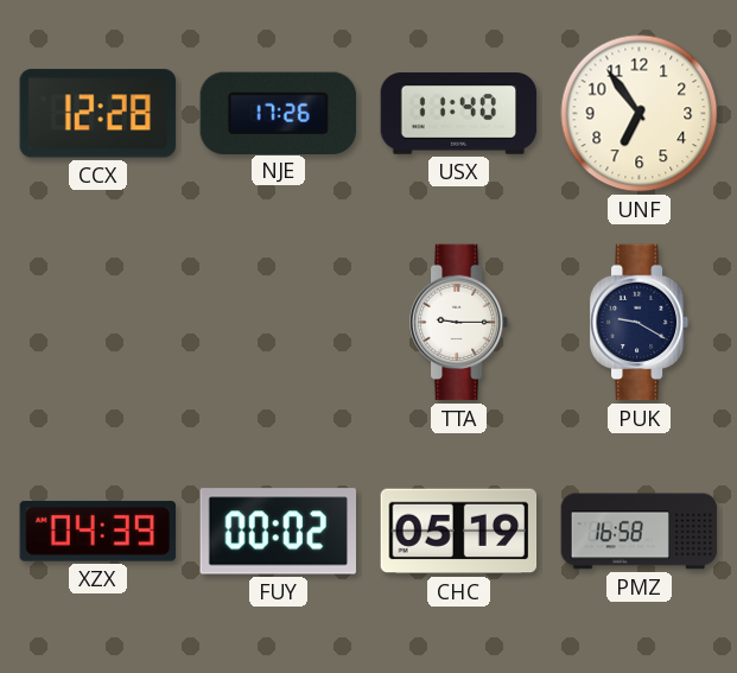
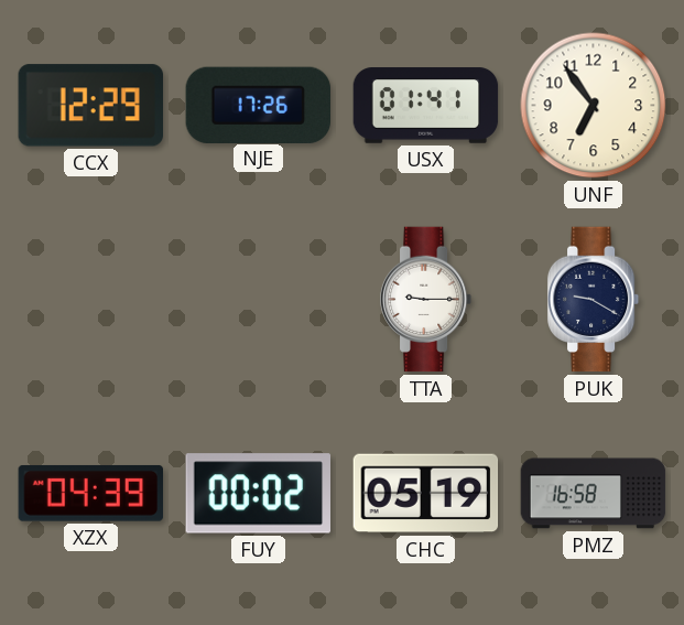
CCX: 12:28 -> 12:29
USX: 11:40 -> 01:41
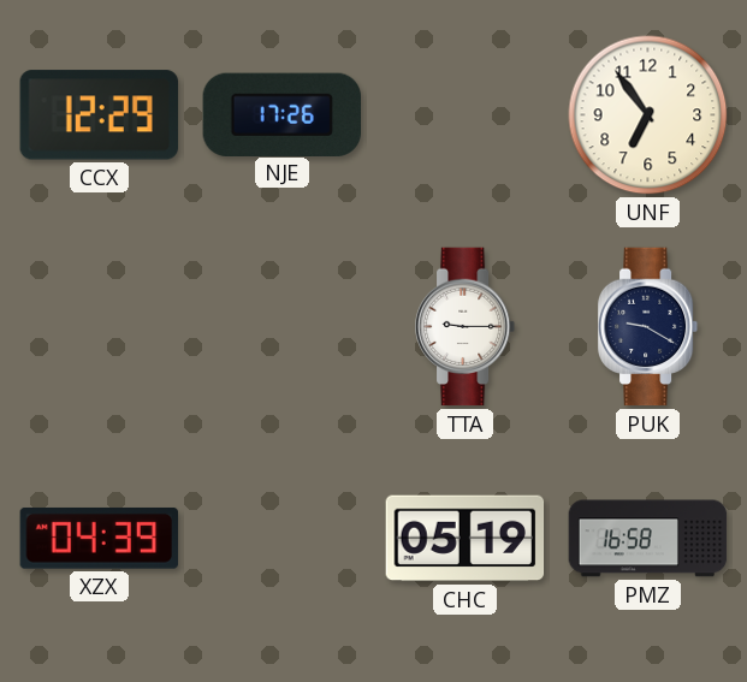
USX: 01:41 -> none
FUY: 00:02 -> none
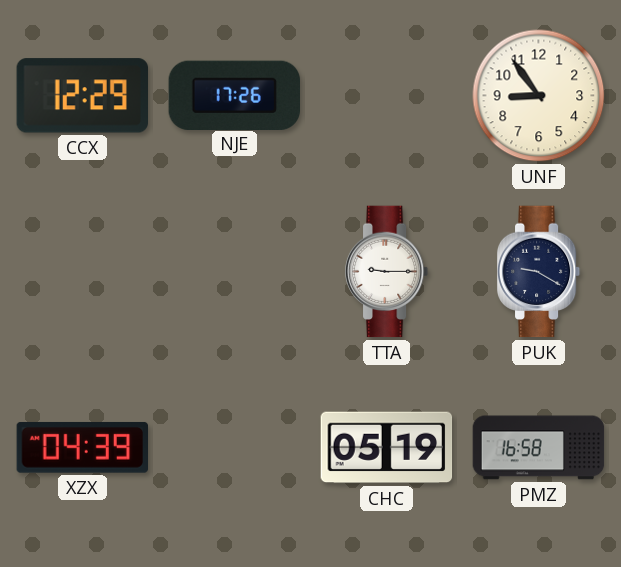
UNF: 6:54 -> 8:54
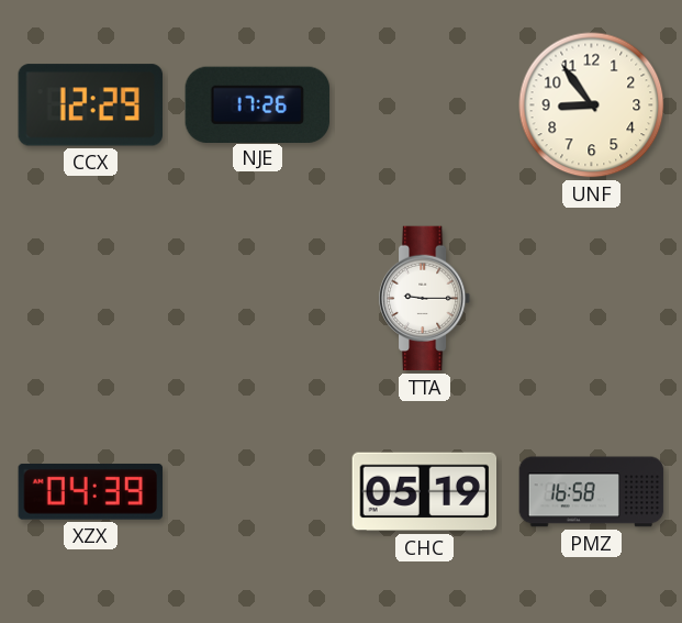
PUK: 9:20 -> none
